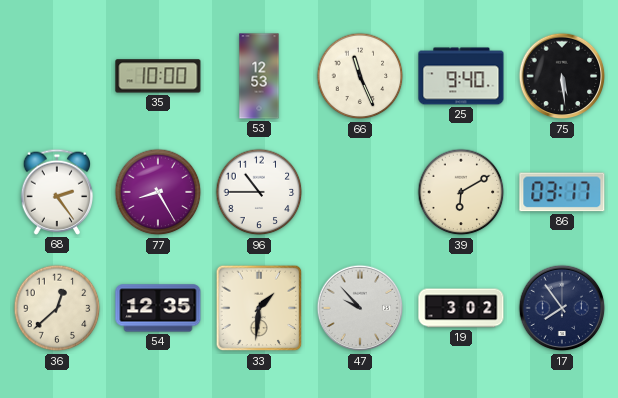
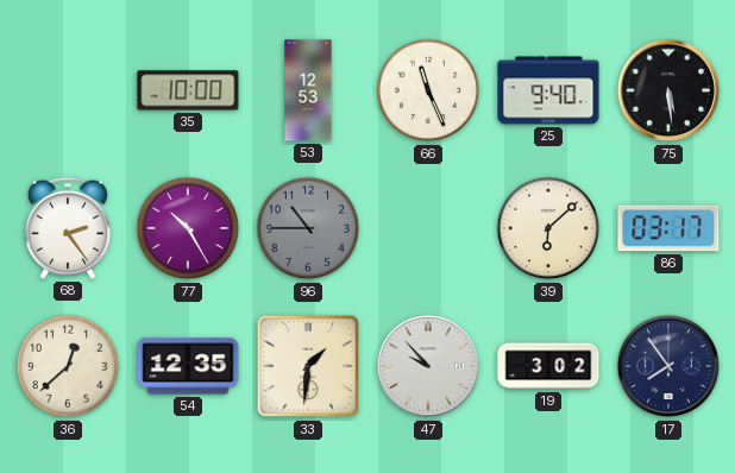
77: 8:25 -> 10:25
96 dial: white -> grey
39: 6:10 -> 6:08
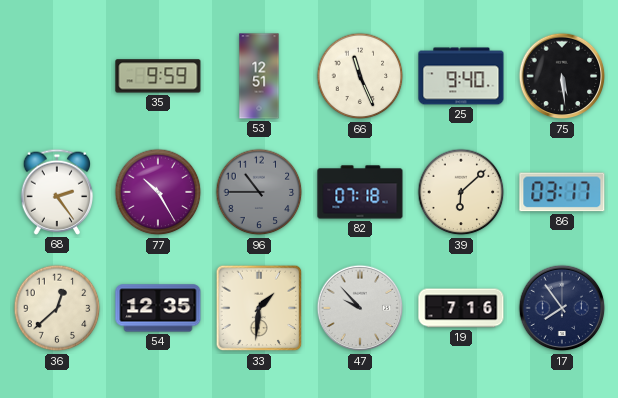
35: 10:00 -> 9:59
53: 12:53 -> 12:51
82: none -> 07:18
19: 3:02 -> 7:16
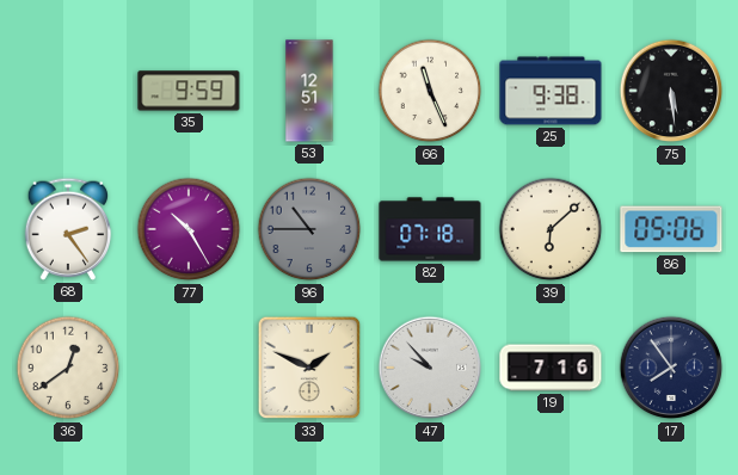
25: 9:40 -> 9:38
86: 03:17 -> 05:06
36: 12:38 -> 12:39
54: 12:35 -> none
33: 1:31 -> 1:49
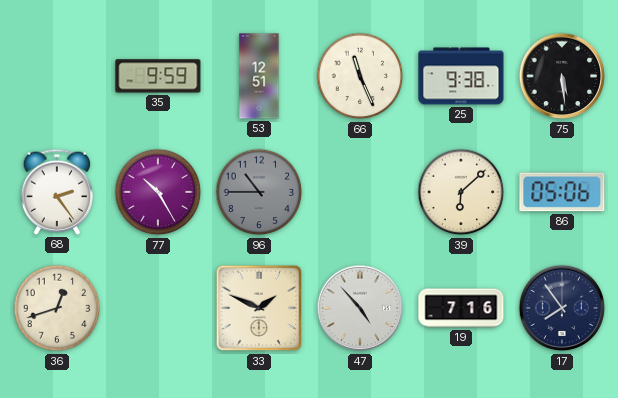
82: 07:18 -> none
36: 12:39 -> 12:42
47: 9:53 -> 4:53
